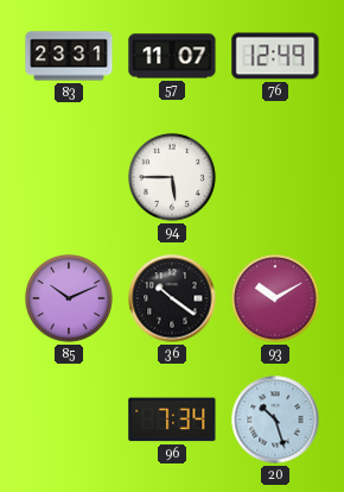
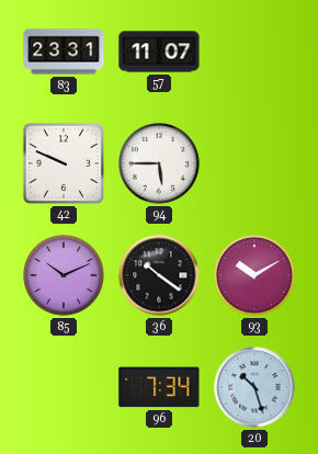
76: 12:49 -> none
42: none -> 9:49
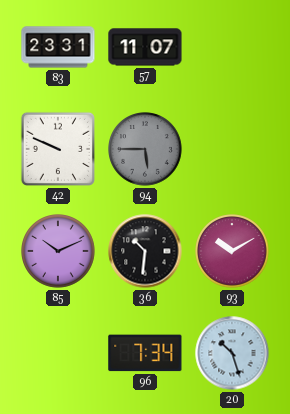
94 dial: white -> grey
36: 10:21 -> 10:31
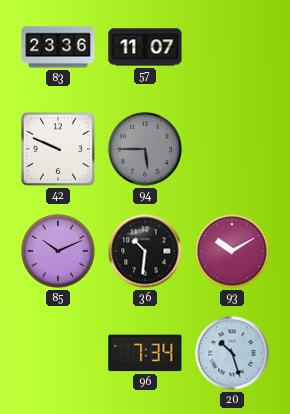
83: 23:31 -> 23:36
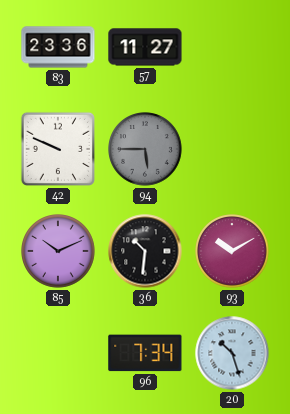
57: 11:07 -> 11:27
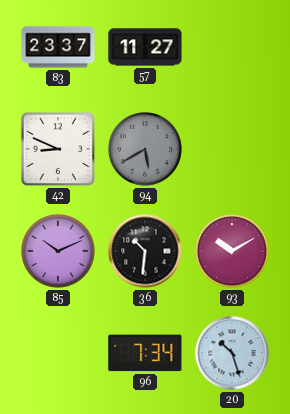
83: 23:36 -> 23:37
42: 9:49 -> 8:49
94: 5:45 -> 5:40
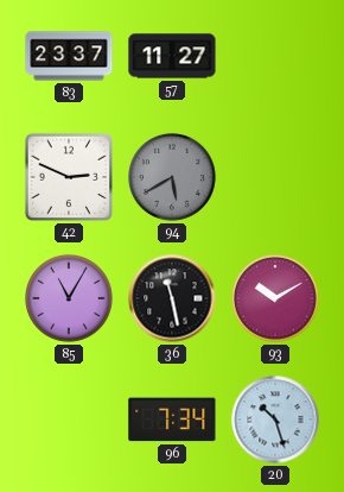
42: 8:49 -> 2:49
85: 10:11 -> 11:05
36: 10:31 -> 11:28
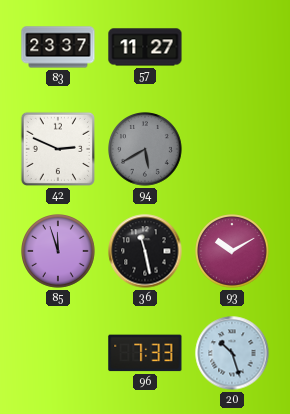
85: 11:05 -> 11:57
96: 7:34 -> 7:33
